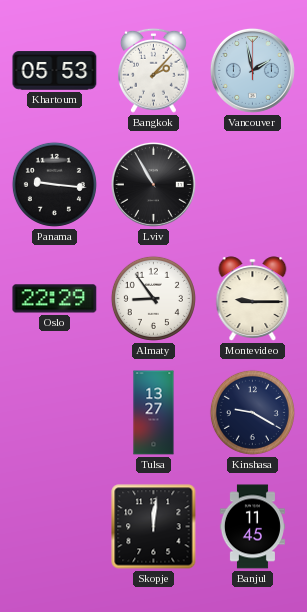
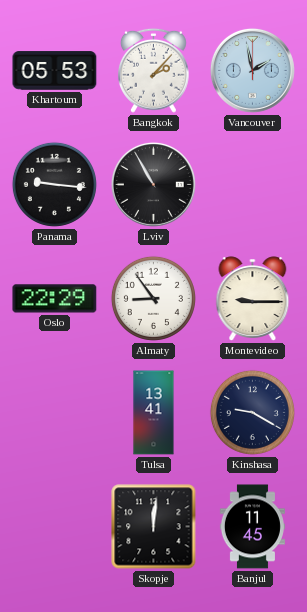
Tulsa: 13:27 -> 13:41
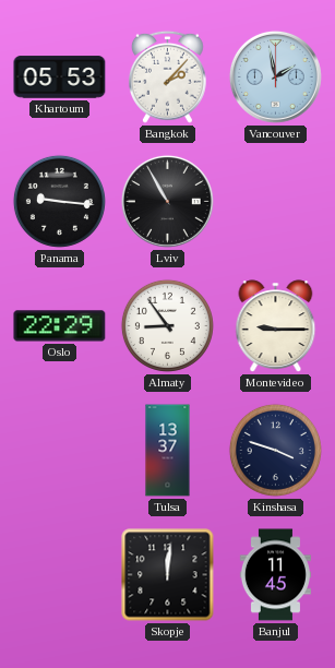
Tulsa: 13:41 -> 13:37
Kinshasa: 9:20 -> 3:48
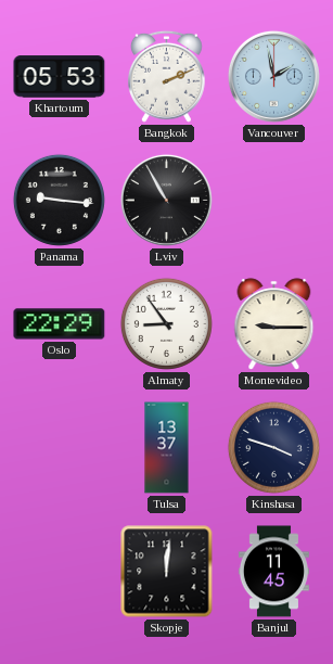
Bangkok: 2:07 -> 2:11
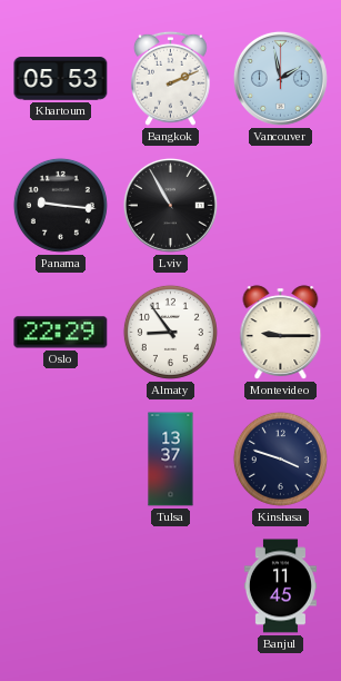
Skopje: 12:01 -> none
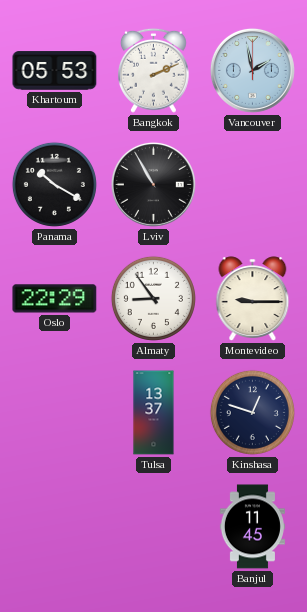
Panama: 9:16 -> 10:20
Kinshasa: 3:48 -> 12:48
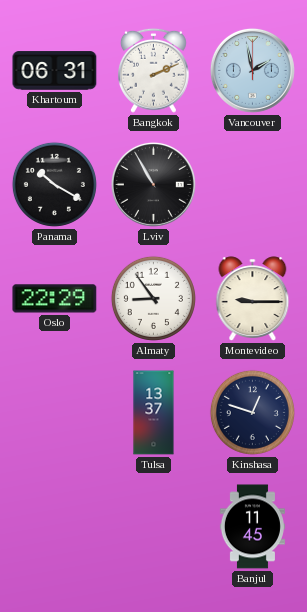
Khartoum: 05:53 -> 06:31
